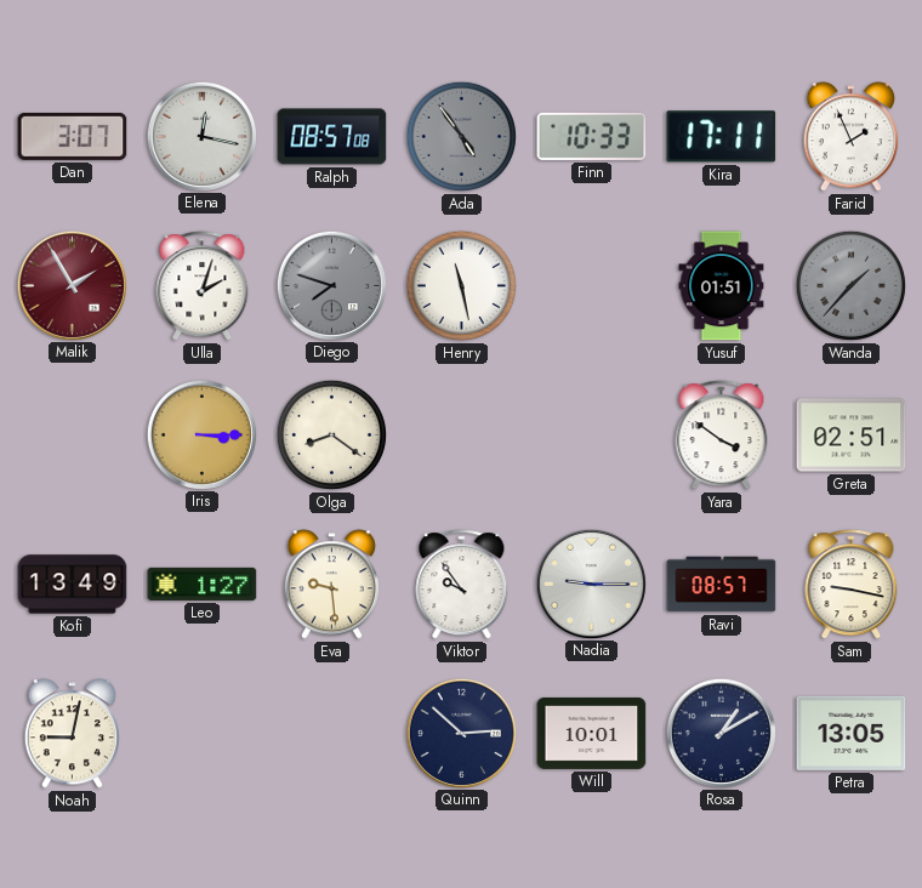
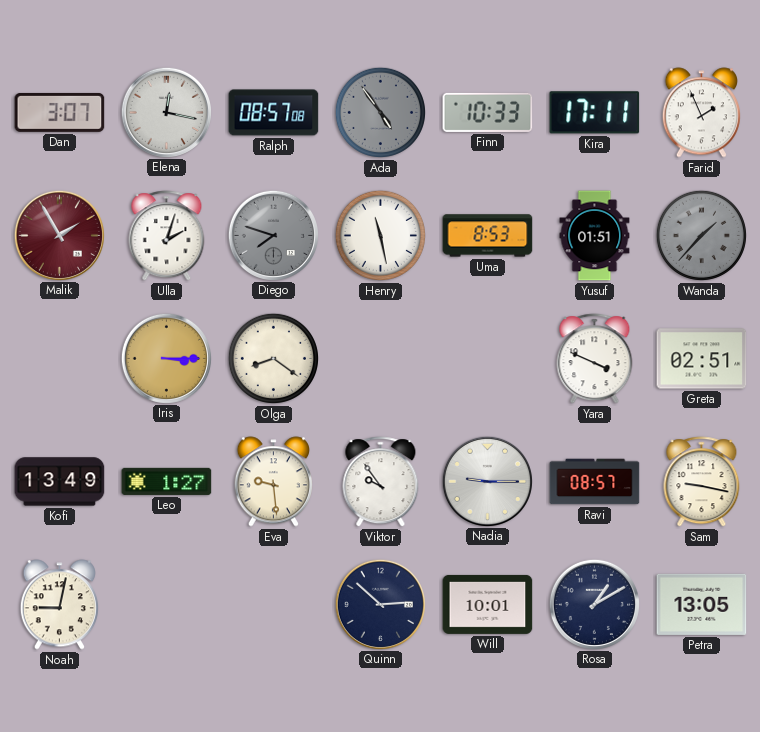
Uma: none -> 8:53
Yara: 3:51 -> 3:49
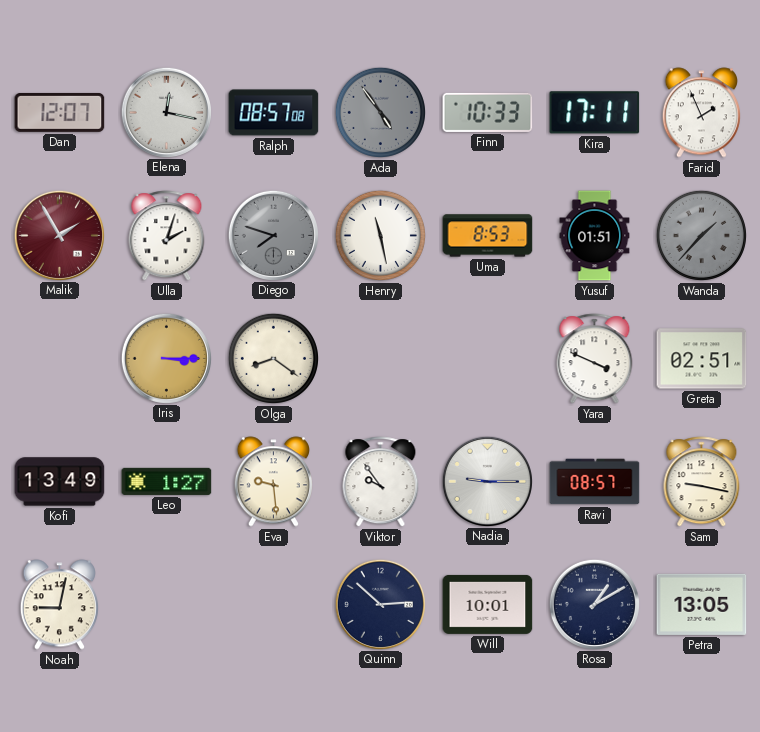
Dan: 3:07 -> 12:07
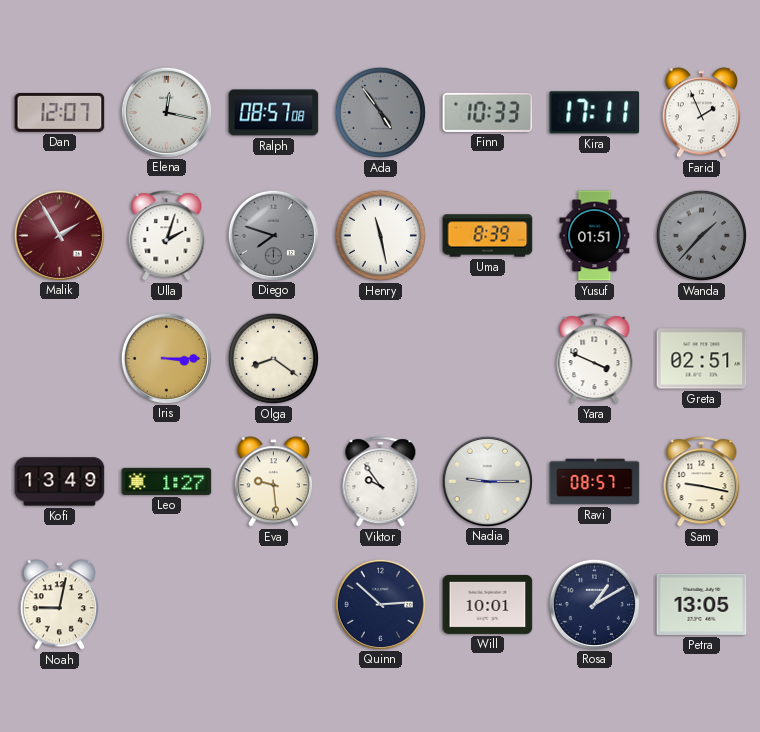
Uma: 8:53 -> 8:39
